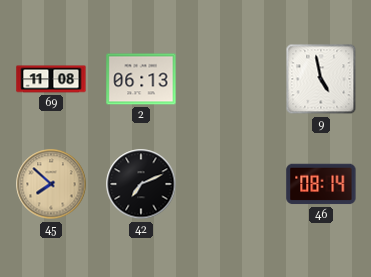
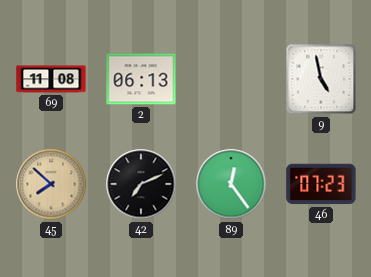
89: none -> 12:24
46: 08:14 -> 07:23
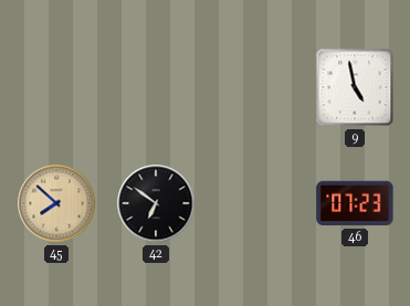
69: 11:08 -> none
2: 06:13 -> none
42: 7:11 -> 6:51
89: 12:24 -> none
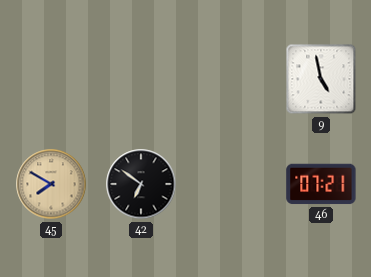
45: 7:52 -> 7:50
46: 07:23 -> 07:21
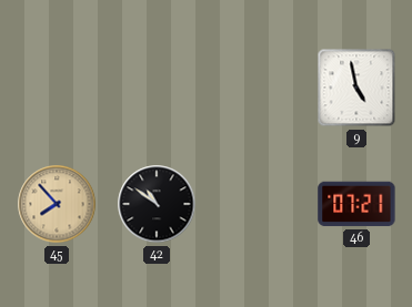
45: 7:50 -> 7:53
42: 6:51 -> 10:51
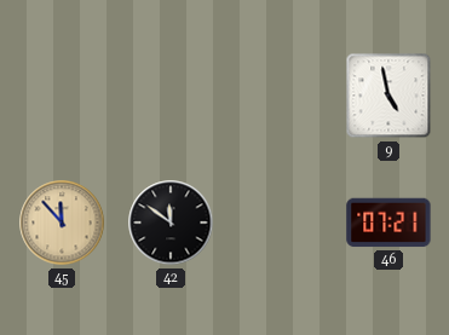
45: 7:53 -> 11:53
42: 10:51 -> 11:51
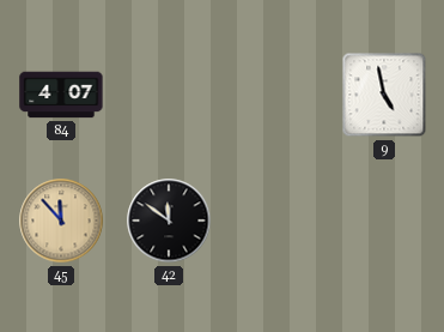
84: none -> 4:07
46: 07:21 -> none
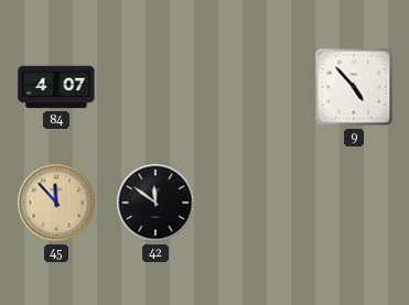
9: 4:58 -> 4:53
